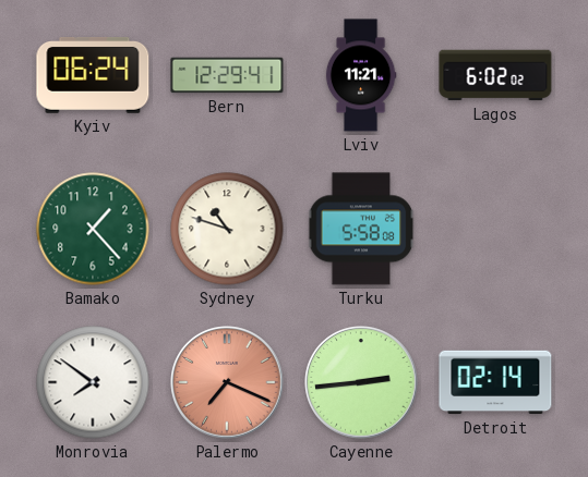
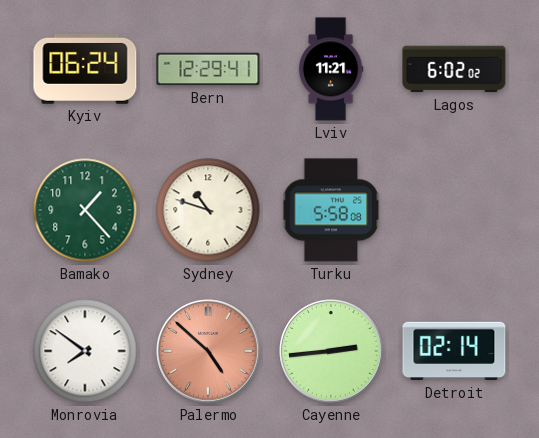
Palermo: 7:19 -> 4:52
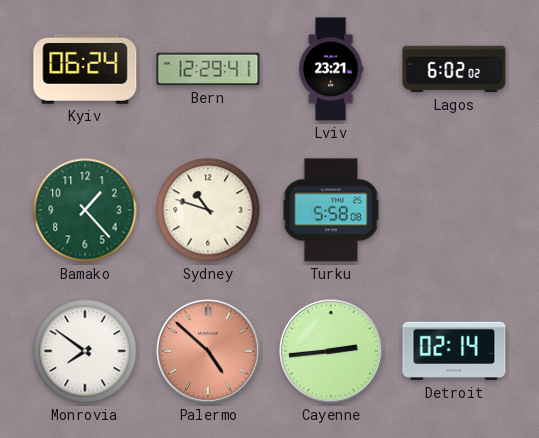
Lviv: 11:21 -> 23:21
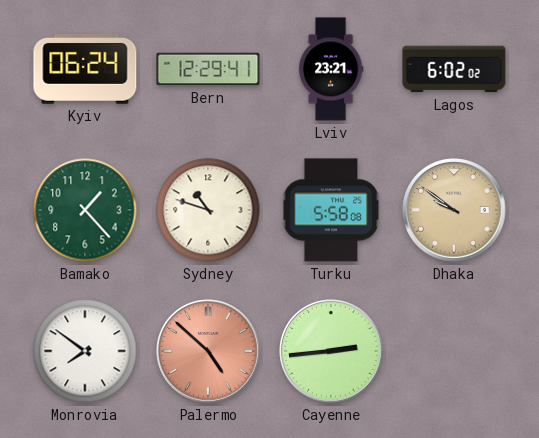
Dhaka: none -> 9:51
Detroit: 02:14 -> none
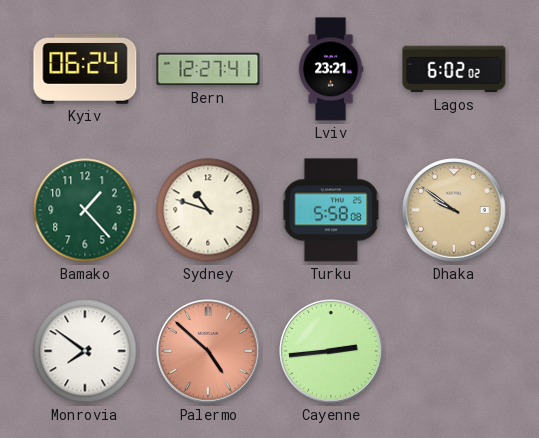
Bern: 12:29 -> 12:27
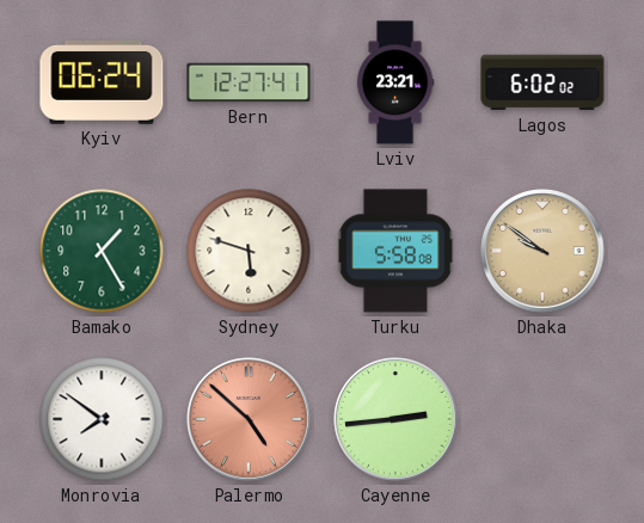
Bamako: 1:23 -> 1:25
Sydney: 10:48 -> 5:48
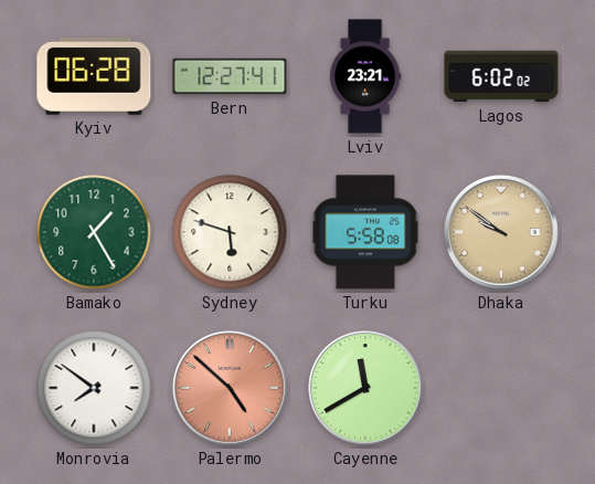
Kyiv: 06:24 -> 06:28
Cayenne: 2:44 -> 11:40
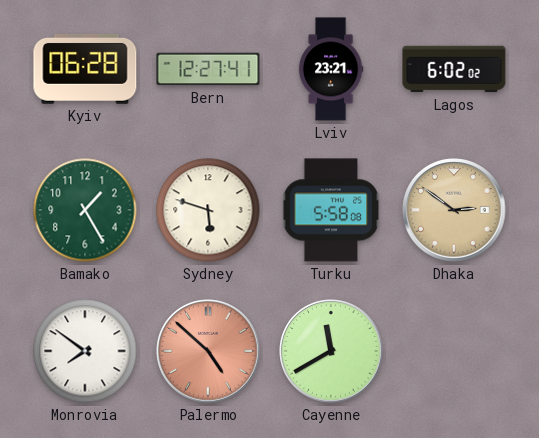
Dhaka: 9:51 -> 2:51
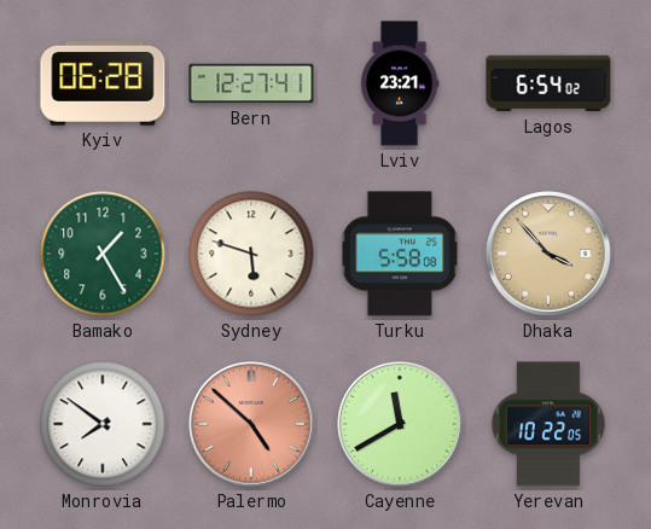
Lagos: 6:02 -> 6:54
Dhaka: 2:51 -> 3:53
Yerevan: none -> 10:22
